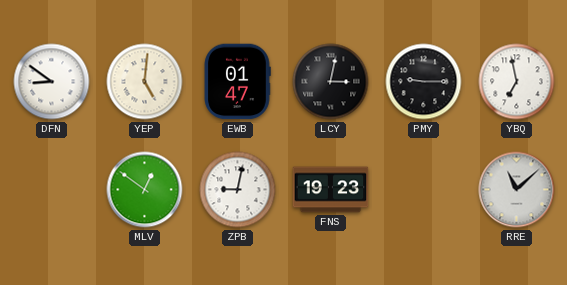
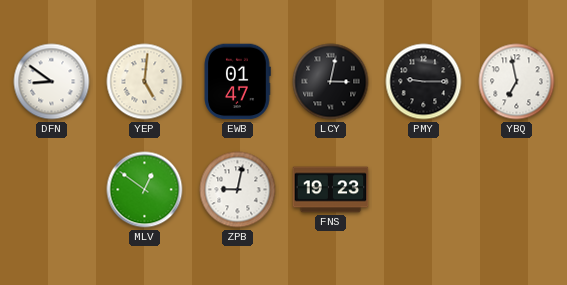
RRE: 11:08 -> none
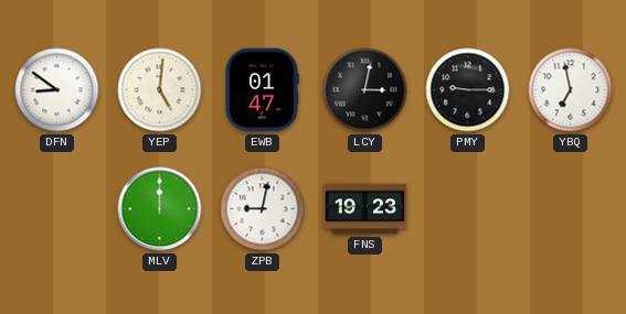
MLV: 12:51 -> 12:00
